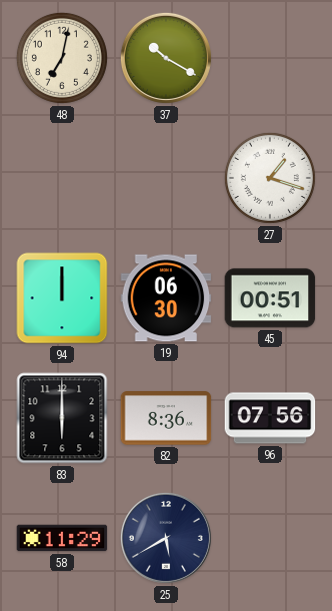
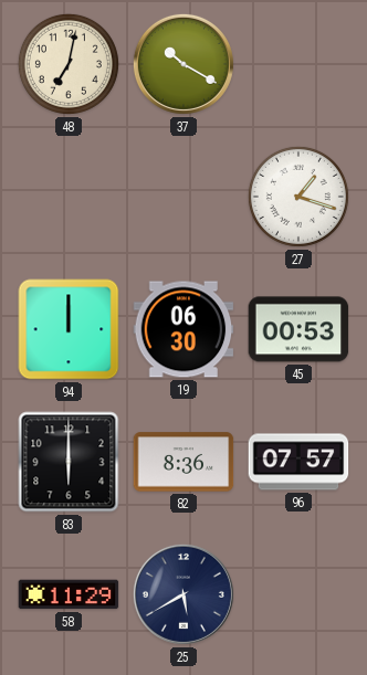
45: 00:51 -> 00:53
96: 07:56 -> 07:57
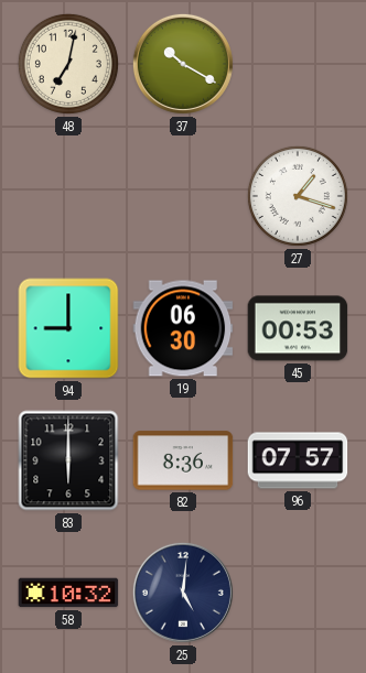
94: 12:00 -> 9:00
58: 11:29 -> 10:32
25: 5:40 -> 5:01
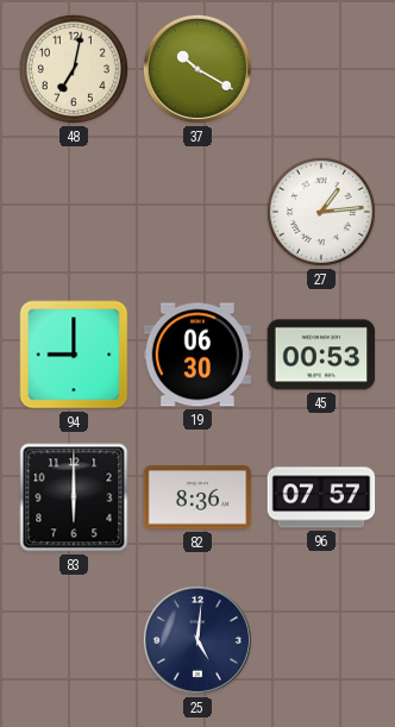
27: 1:18 -> 1:14
58: 10:32 -> none
